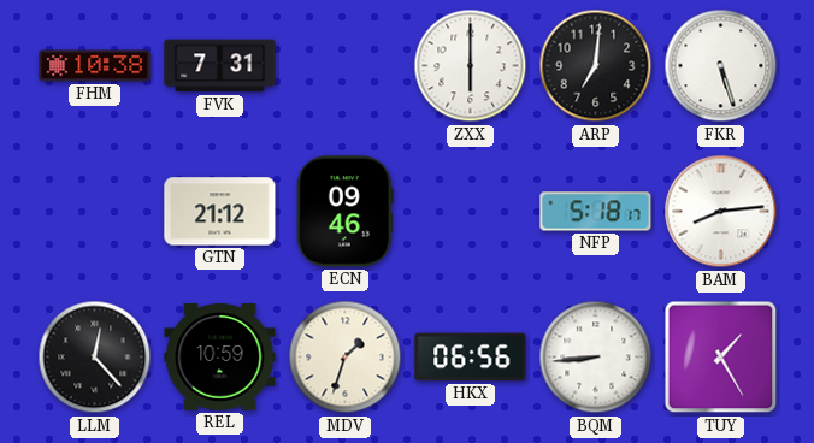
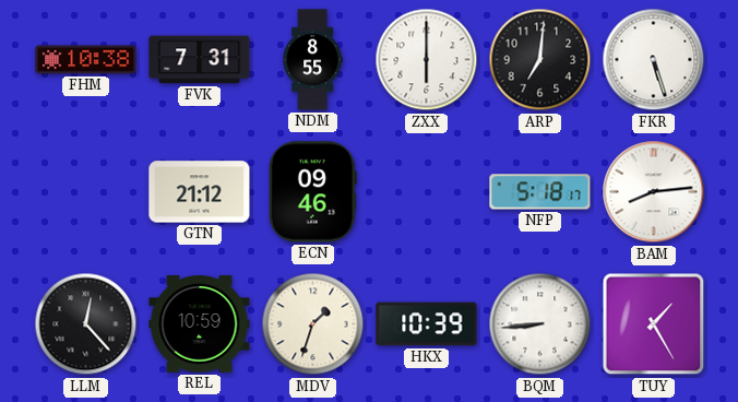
NDM: none -> 8:55
HKX: 06:56 -> 10:39
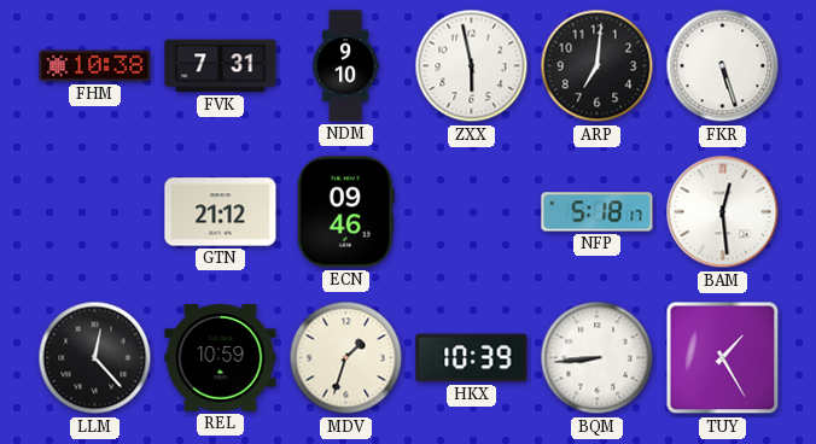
NDM: 8:55 -> 9:10
ZXX: 6:00 -> 5:58
BAM: 8:14 -> 12:29
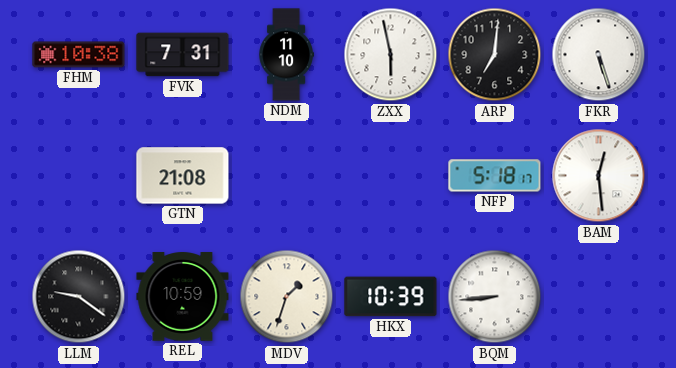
NDM: 9:10 -> 11:10
GTN: 21:12 -> 21:08
ECN: 09:46 -> none
LLM: 12:23 -> 9:21
TUY: 1:25 -> none
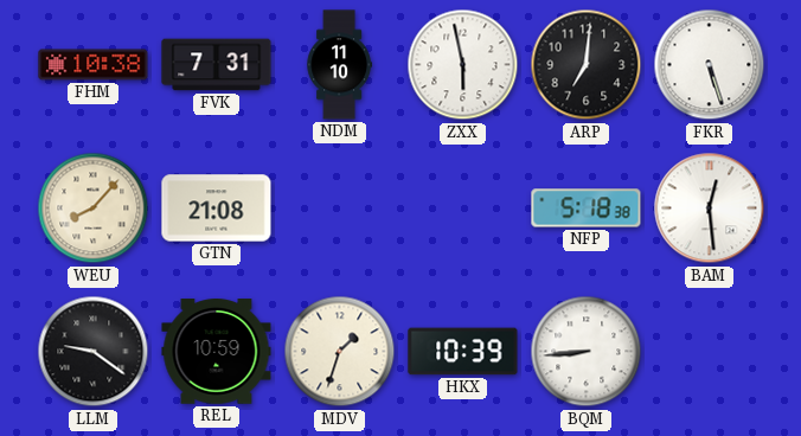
WEU: none -> 8:07
NFP: 5:18:17 -> 5:18:38
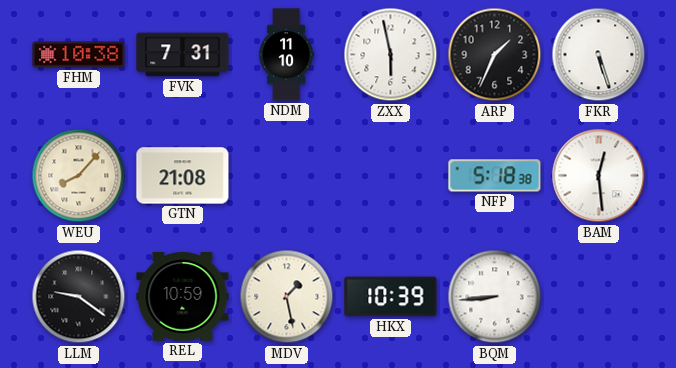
ARP: 7:01 -> 1:34
MDV: 1:33 -> 1:28
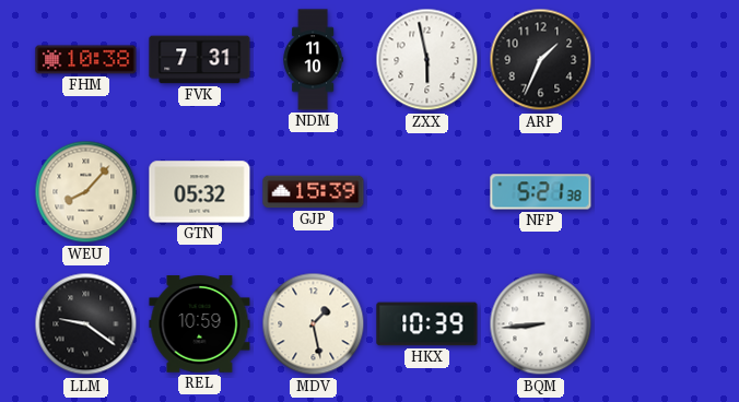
FKR: 5:27 -> none
GTN: 21:08 -> 05:32
GJP: none -> 15:39
NFP: 5:18 -> 5:21
BAM: 12:29 -> none
